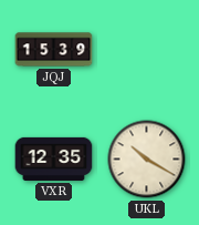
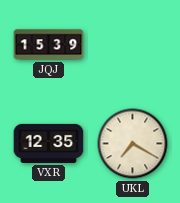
UKL: 10:20 -> 7:20
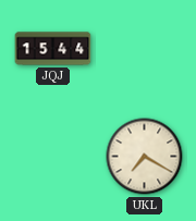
JQJ: 15:39 -> 15:44
VXR: 12:35 -> none
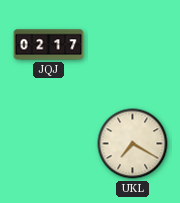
JQJ: 15:44 -> 02:17
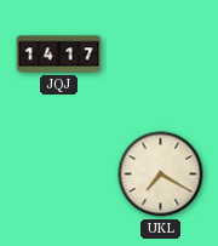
JQJ: 02:17 -> 14:17
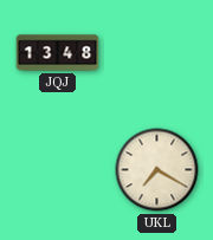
JQJ: 14:17 -> 13:48
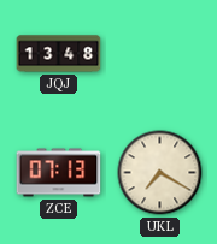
ZCE: none -> 07:13
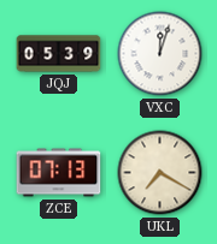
JQJ: 13:48 -> 05:39
VXC: none -> 12:03
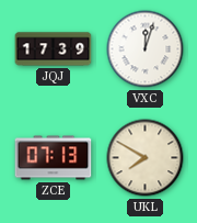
JQJ: 05:39 -> 17:39
UKL: 7:20 -> 7:50
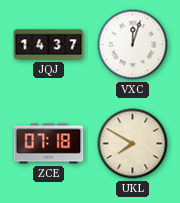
JQJ: 17:39 -> 14:37
ZCE: 07:13 -> 07:18
